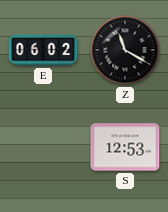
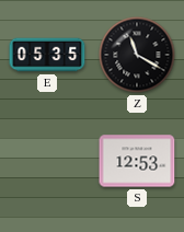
E: 06:02 -> 05:35
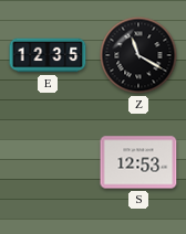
E: 05:35 -> 12:35
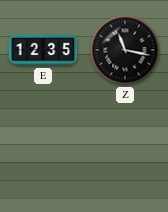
Z: 11:20 -> 11:17
S: 12:53 -> none
